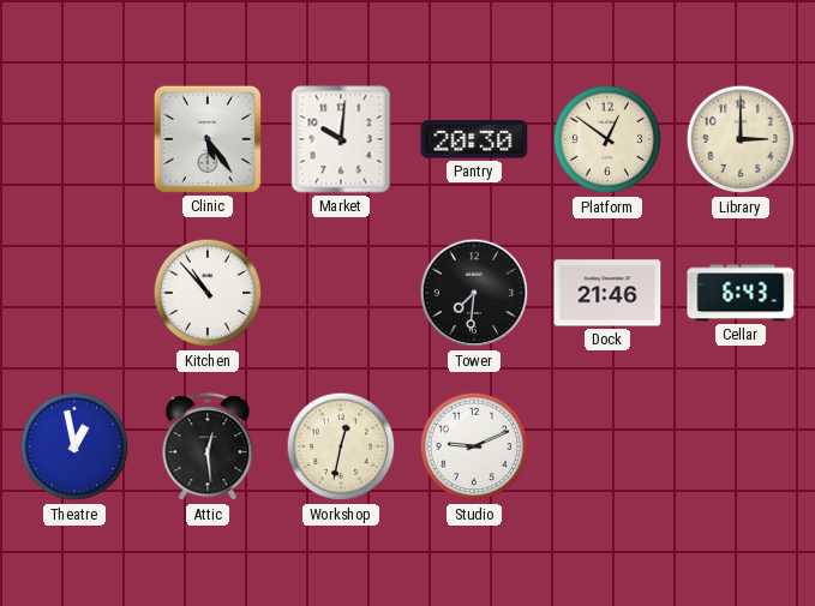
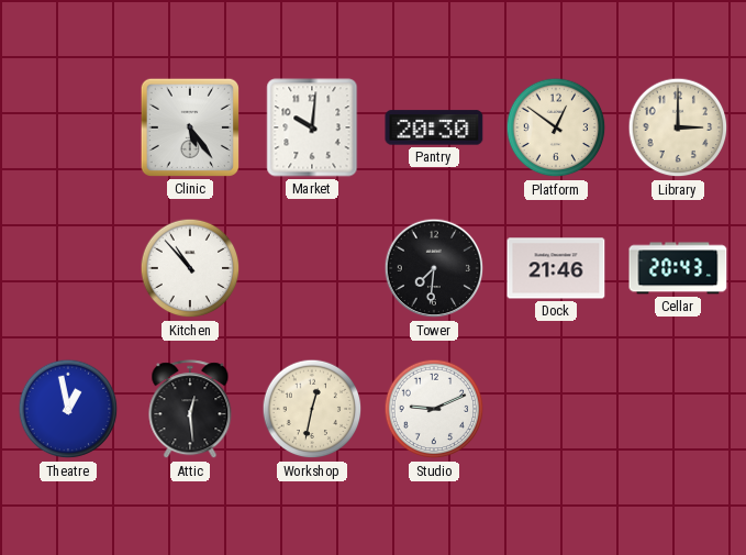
Cellar: 6:43 -> 20:43
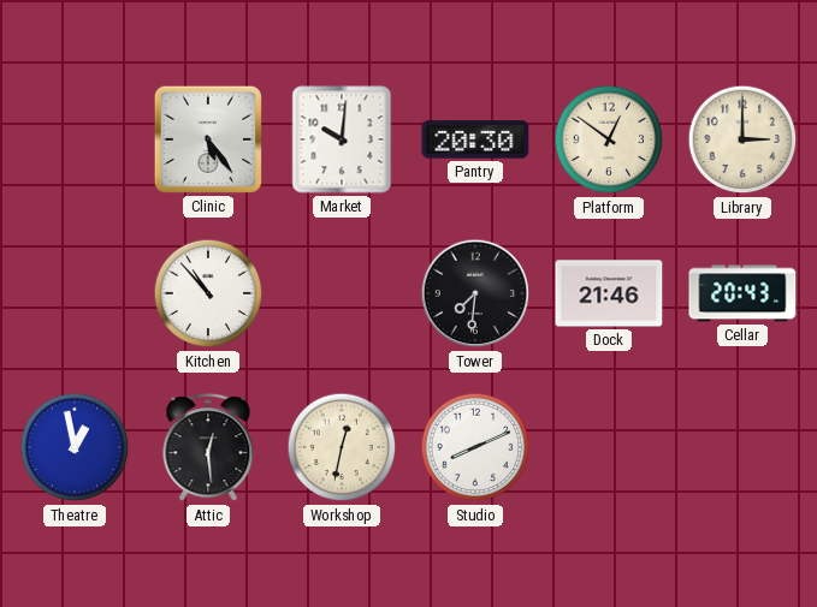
Studio: 9:11 -> 8:11
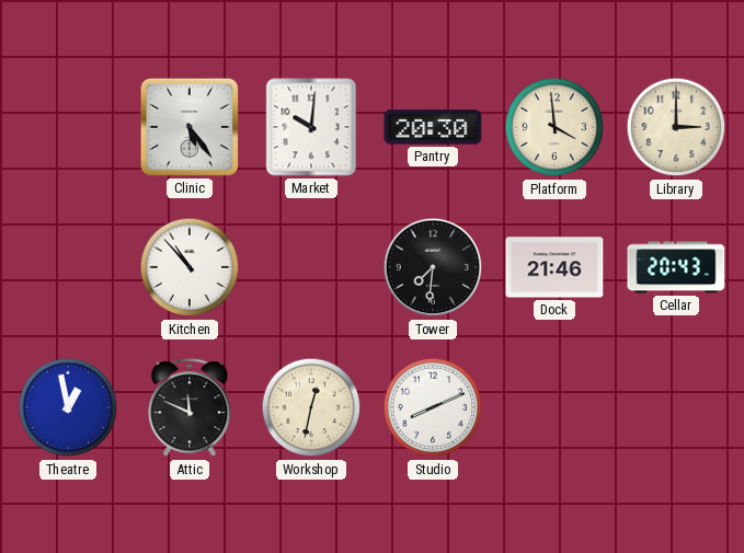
Platform: 12:51 -> 3:59
Attic: 12:29 -> 11:49
